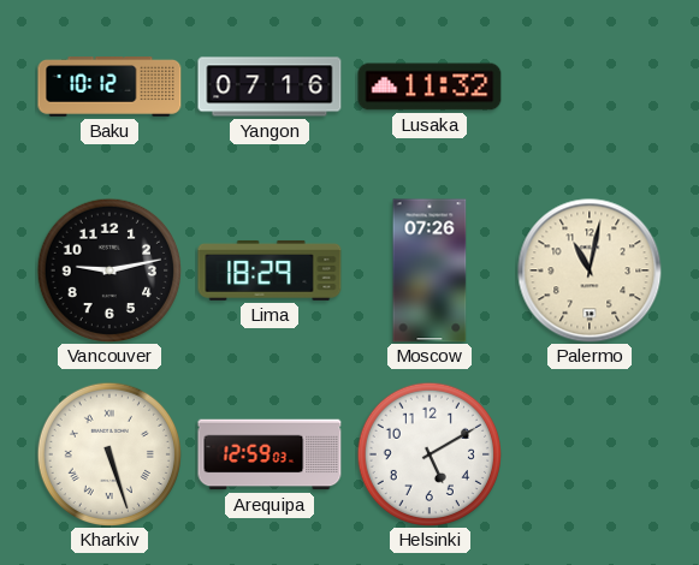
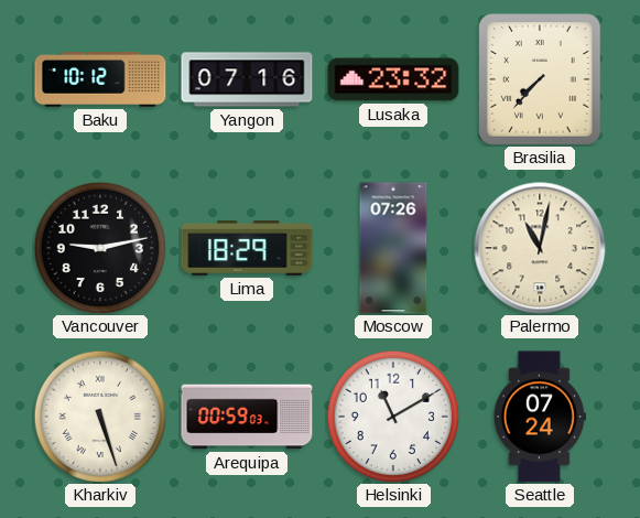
Lusaka: 11:32 -> 23:32
Brasilia: none -> 7:37
Arequipa: 12:59 -> 00:59
Helsinki: 5:10 -> 11:10
Seattle: none -> 07:24
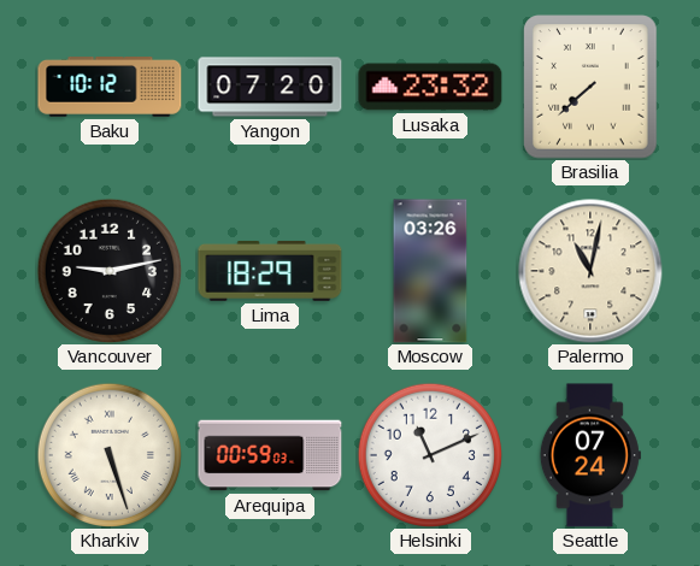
Yangon: 07:16 -> 07:20
Brasilia: 7:37 -> 7:38
Moscow: 07:26 -> 03:26
Helsinki: 11:10 -> 11:11
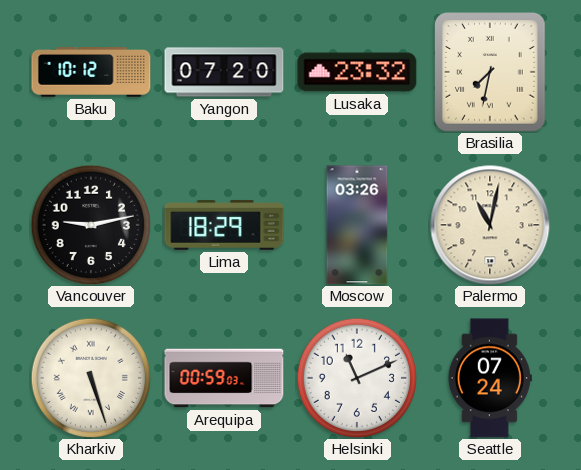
Brasilia: 7:38 -> 7:32
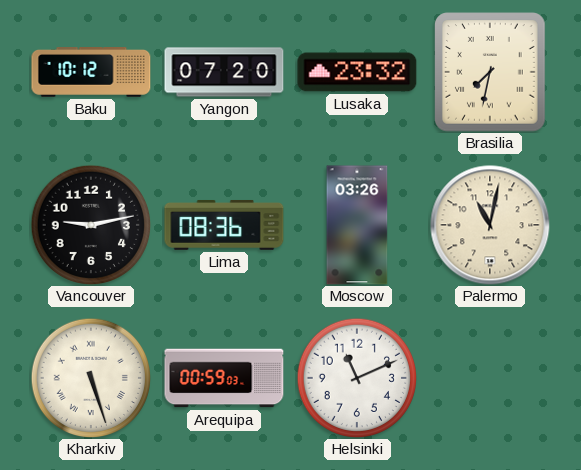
Lima: 18:29 -> 08:36
Seattle: 07:24 -> none
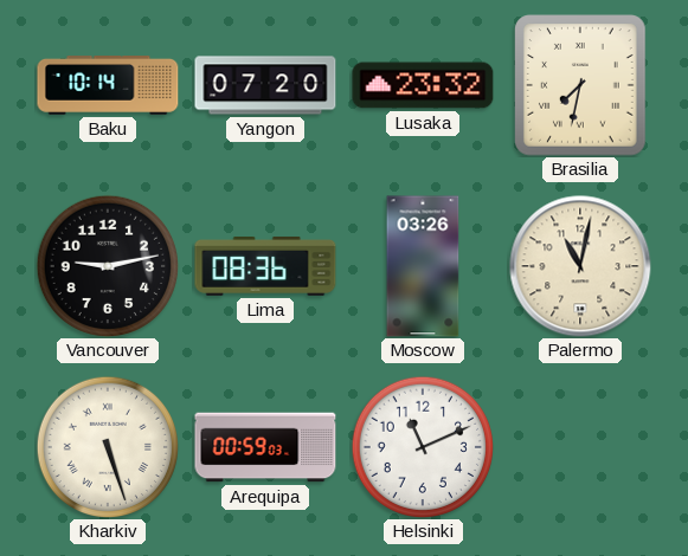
Baku: 10:12 -> 10:14
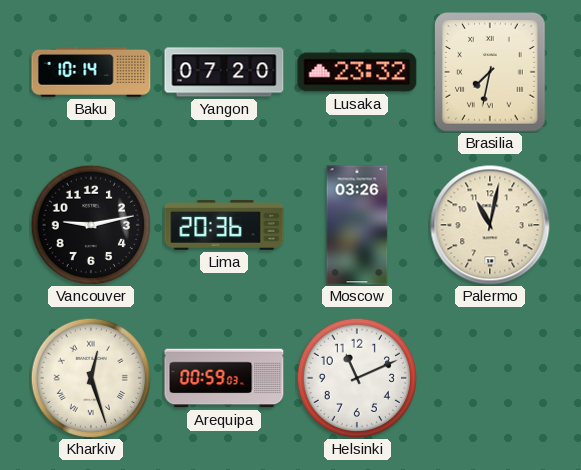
Lima: 08:36 -> 20:36
Kharkiv: 5:27 -> 12:27
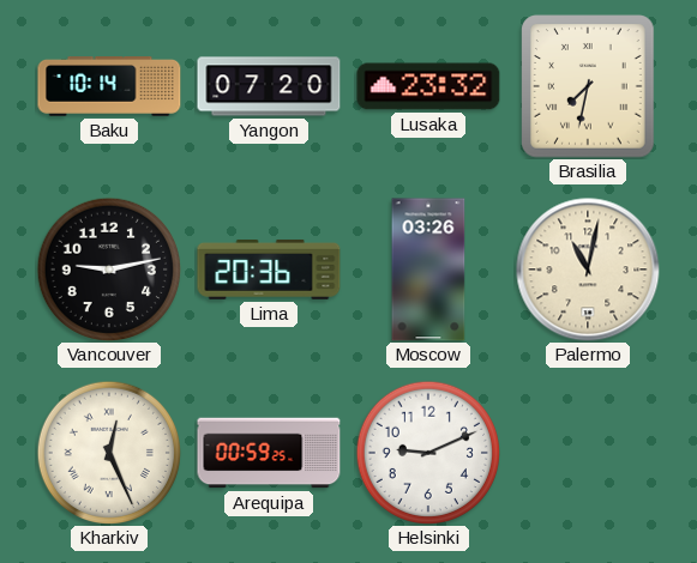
Kharkiv: 12:27 -> 12:26
Arequipa: 00:59:03 -> 00:59:25
Helsinki: 11:11 -> 9:11
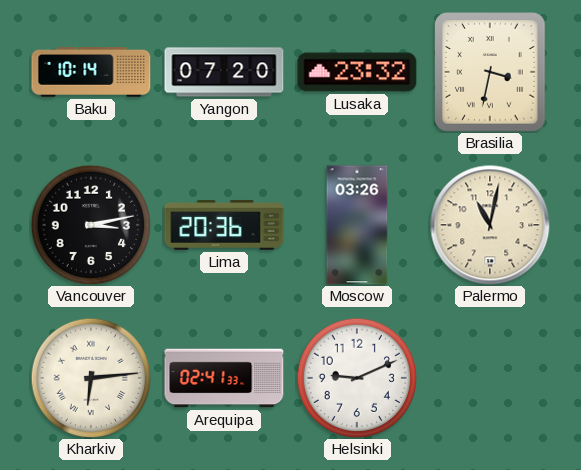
Brasilia: 7:32 -> 3:32
Vancouver: 9:13 -> 3:13
Kharkiv: 12:26 -> 6:14
Arequipa: 00:59 -> 02:41
